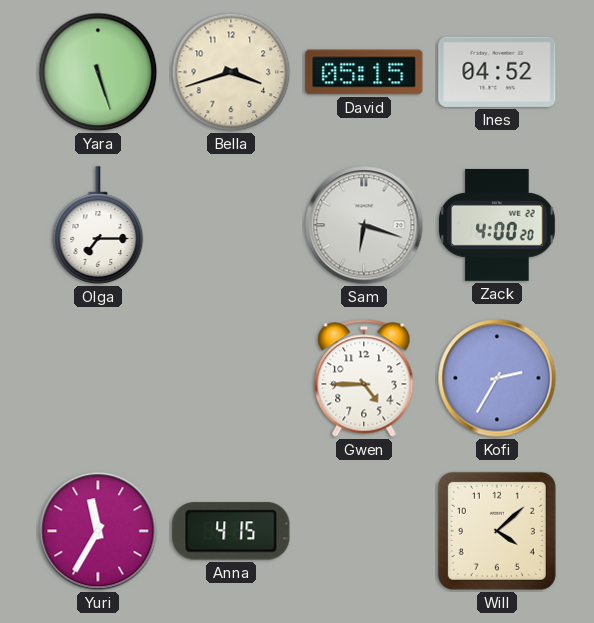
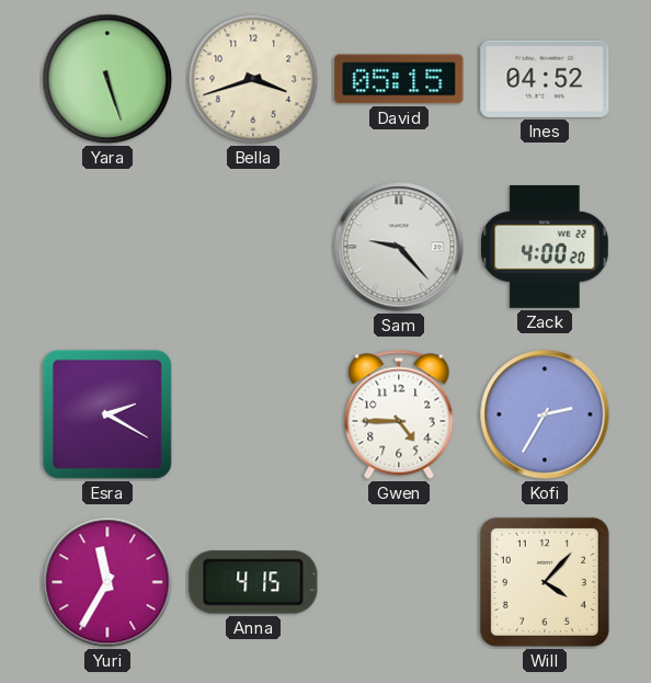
Olga: 7:15 -> none
Sam: 6:18 -> 9:23
Esra: none -> 2:20
Will: 4:08 -> 4:07
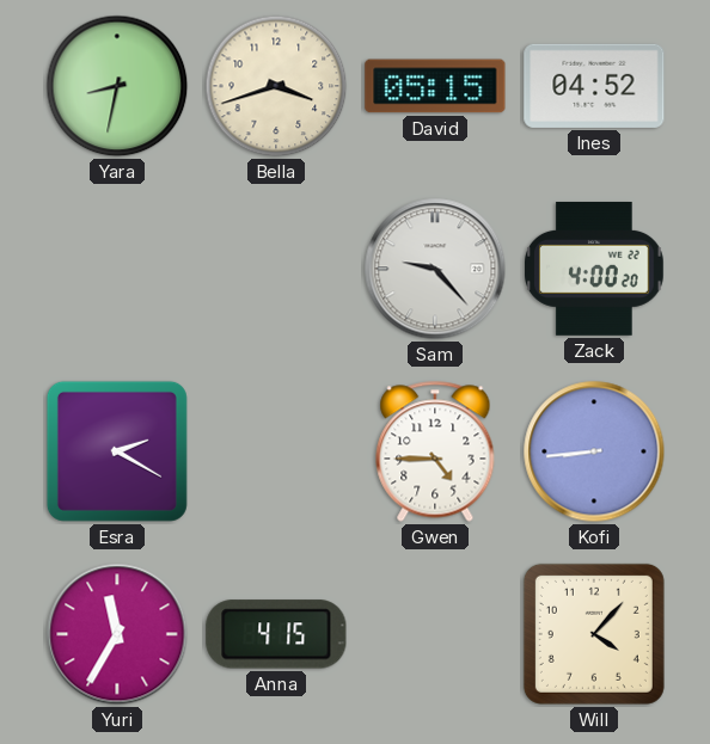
Yara: 5:27 -> 8:32
Kofi: 2:35 -> 8:44
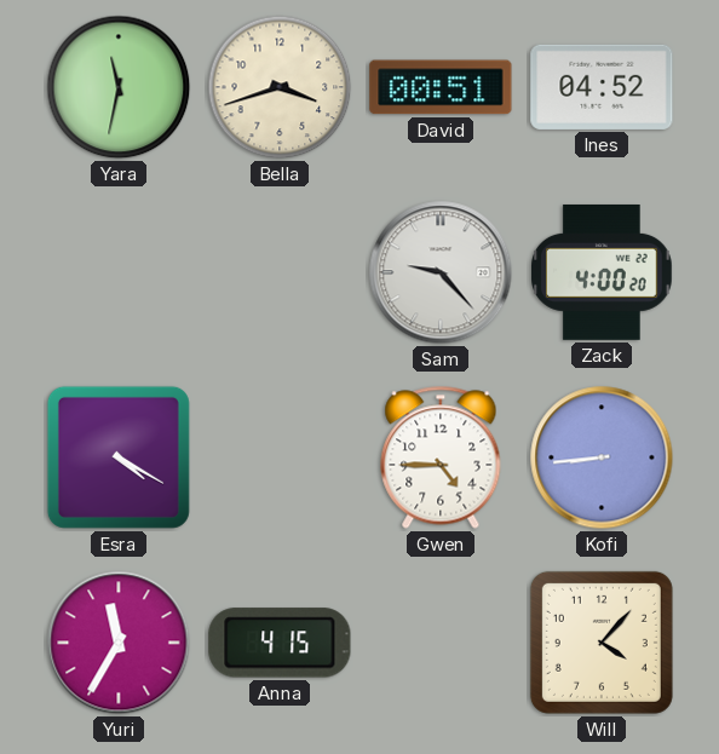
Yara: 8:32 -> 11:32
David: 05:15 -> 00:51
Esra: 2:20 -> 4:20
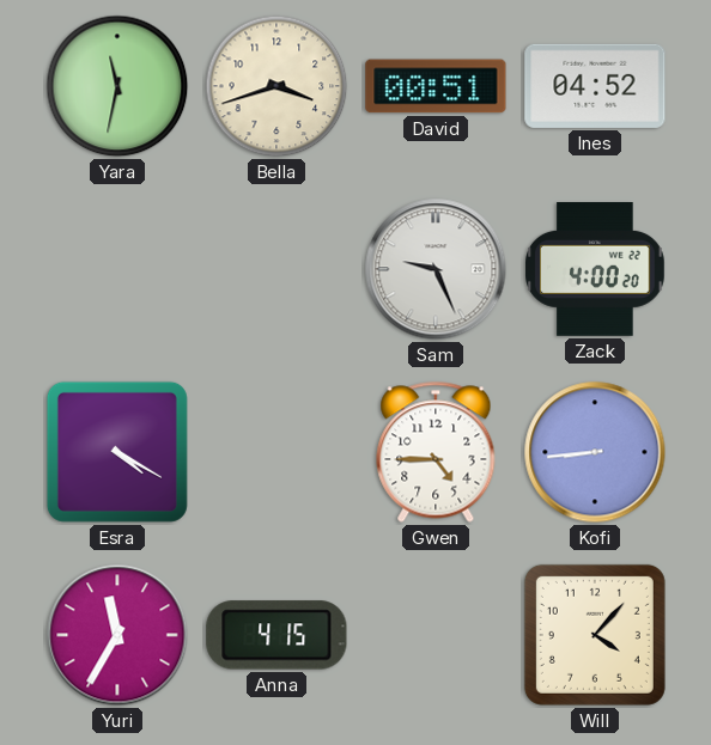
Sam: 9:23 -> 9:26
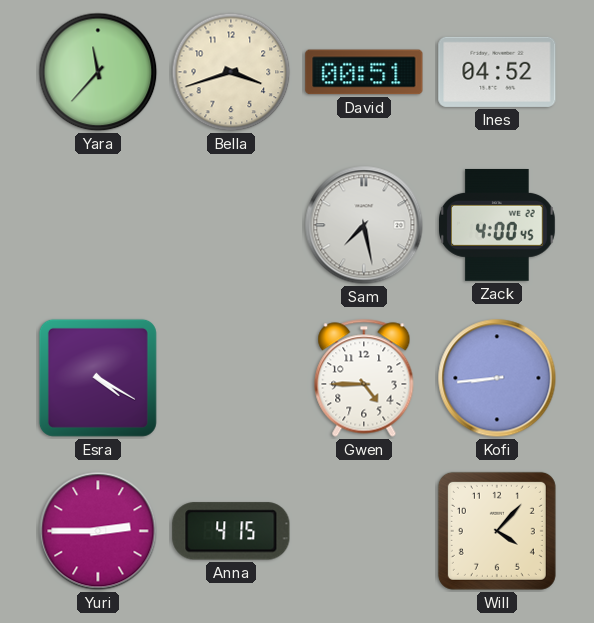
Yara: 11:32 -> 11:37
Sam: 9:26 -> 7:28
Zack: 4:00:20 -> 4:00:45
Yuri: 11:35 -> 2:45
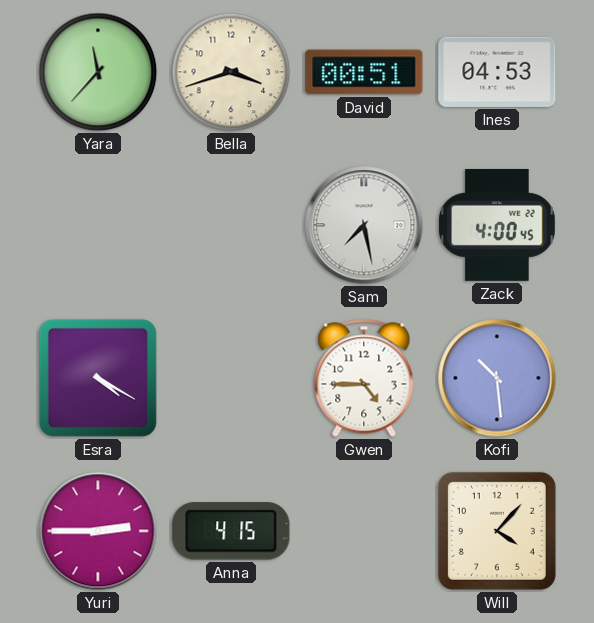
Ines: 04:52 -> 04:53
Kofi: 8:44 -> 10:29
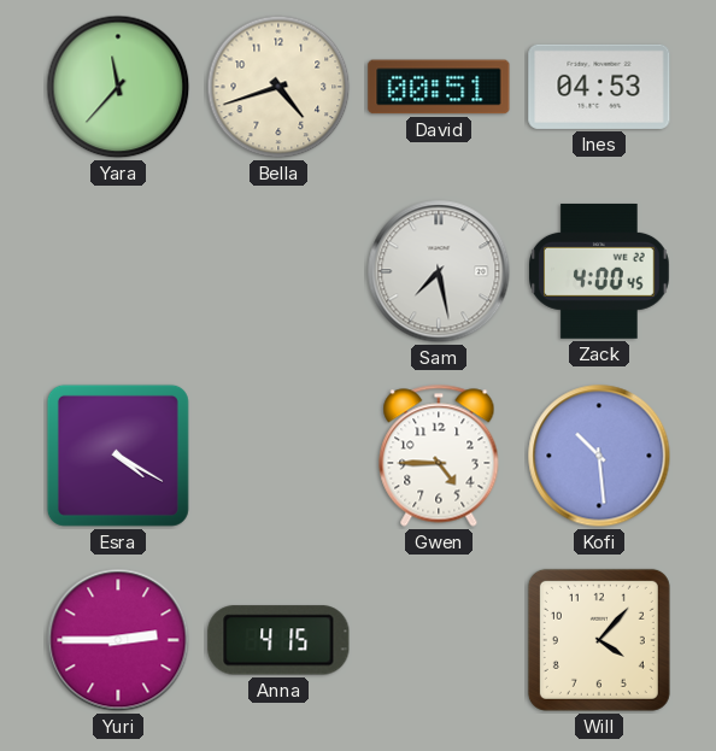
Bella: 3:42 -> 4:42
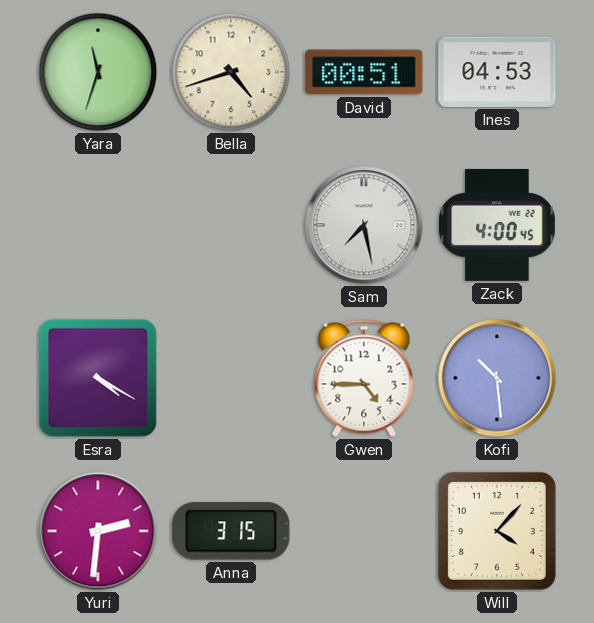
Yara: 11:37 -> 11:33
Yuri: 2:45 -> 2:31
Anna: 4:15 -> 3:15
